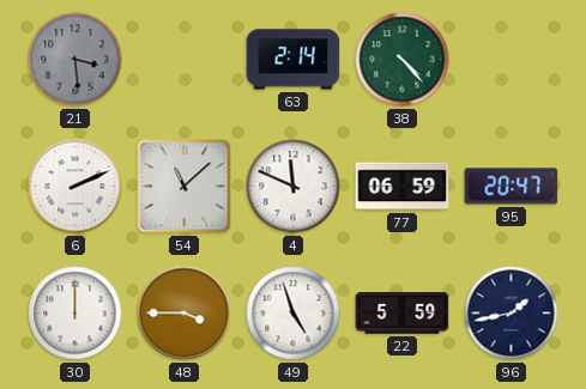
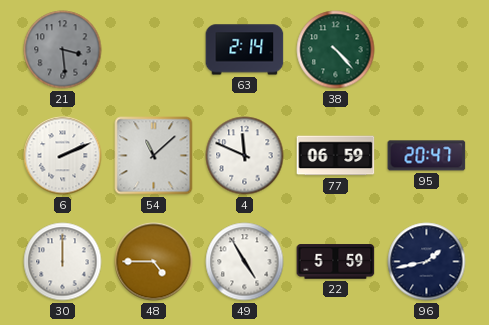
48: 3:45 -> 4:45
49: 4:57 -> 4:55
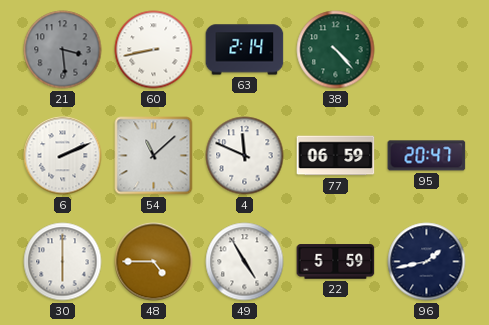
60: none -> 8:43
30: 12:00 -> 6:00
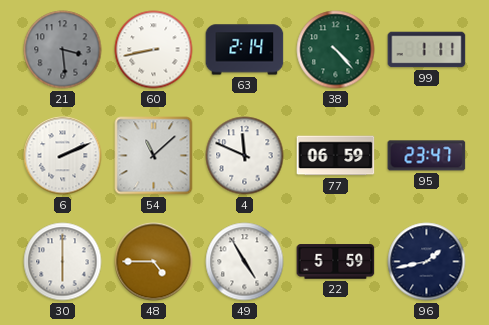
99: none -> 1:11
95: 20:47 -> 23:47
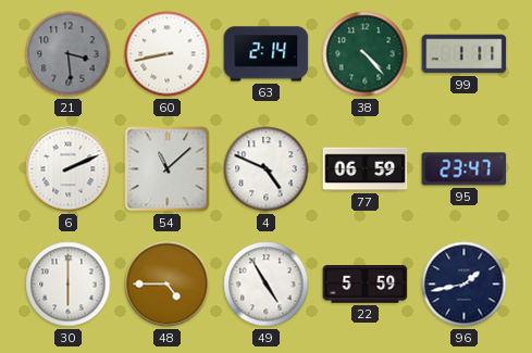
4: 11:49 -> 4:49
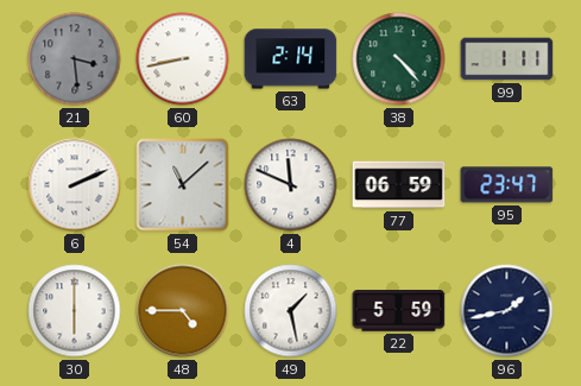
4: 4:49 -> 11:49
49: 4:55 -> 1:28
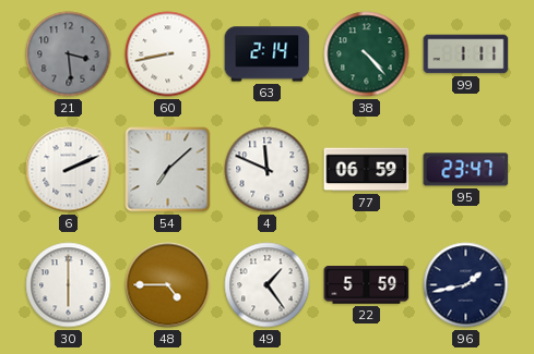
54: 11:08 -> 7:08
49: 1:28 -> 1:24
